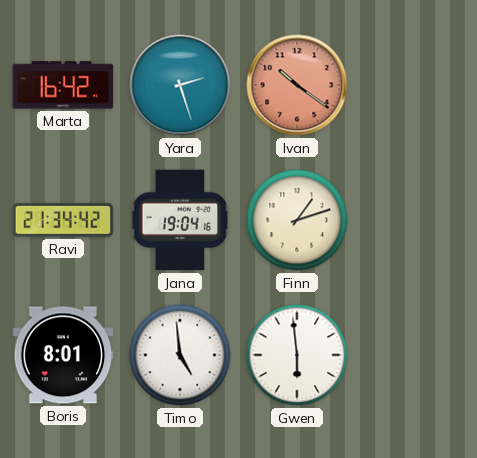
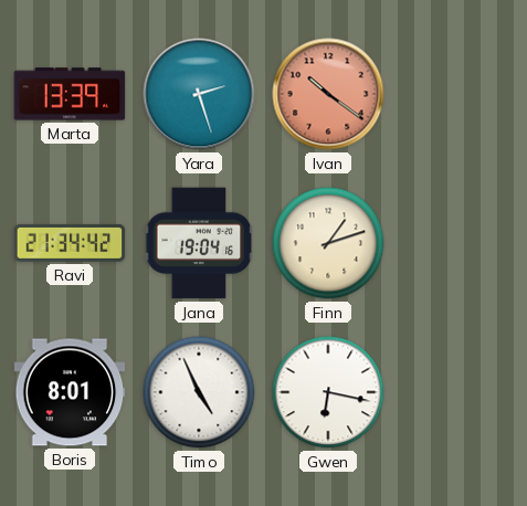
Marta: 16:42 -> 13:39
Timo: 4:59 -> 4:56
Gwen: 5:59 -> 6:17
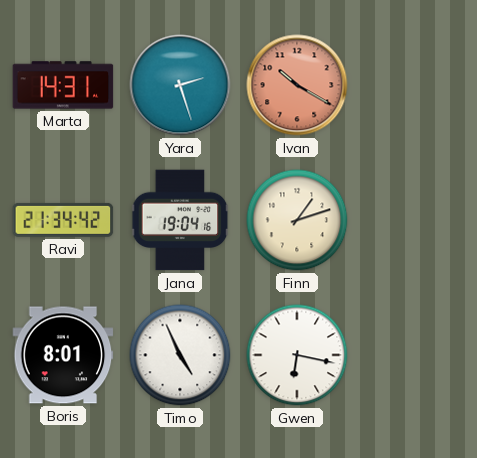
Marta: 13:39 -> 14:31
Ivan: 10:21 -> 10:20
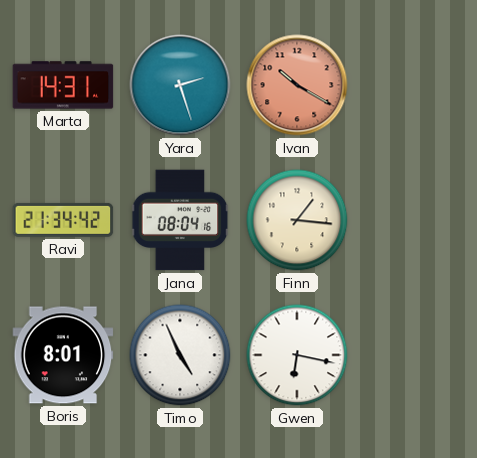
Jana: 19:04 -> 08:04
Finn: 1:12 -> 1:16
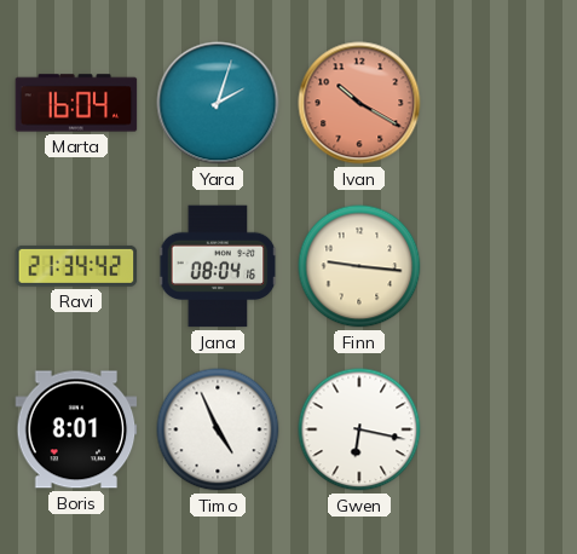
Marta: 14:31 -> 16:04
Yara: 2:27 -> 2:03
Finn: 1:16 -> 9:16
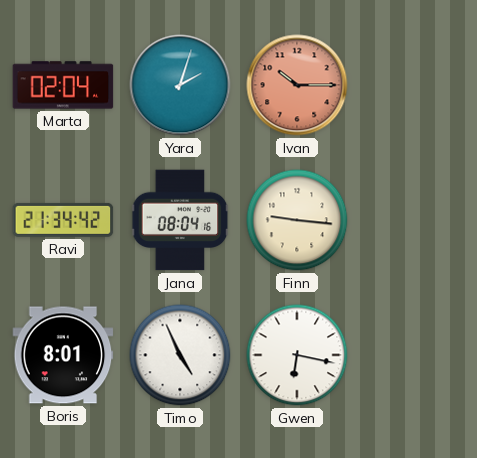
Marta: 16:04 -> 02:04
Ivan: 10:20 -> 10:15
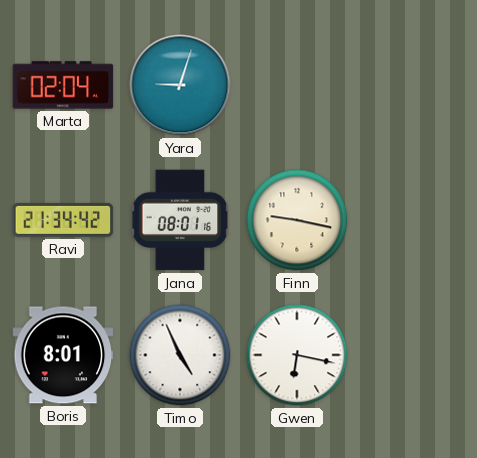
Yara: 2:03 -> 9:03
Ivan: 10:15 -> none
Jana: 08:04 -> 08:01
Finn: 9:16 -> 9:17
